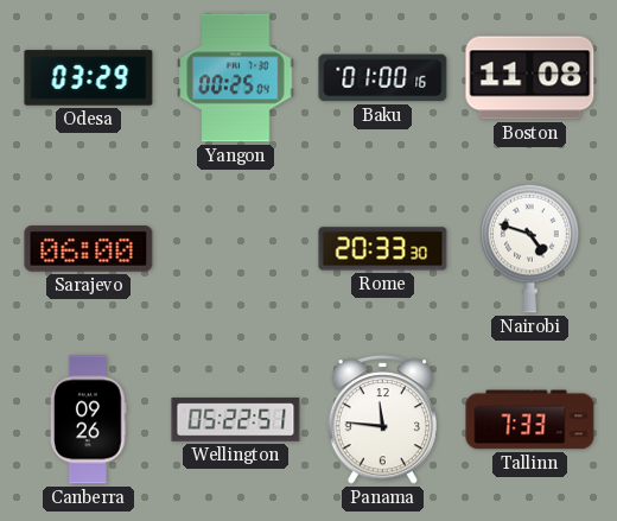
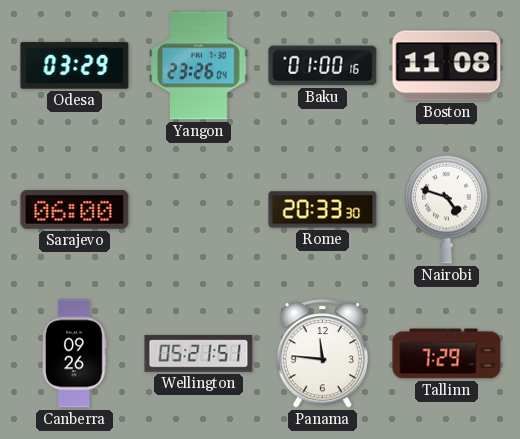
Yangon: 00:25 -> 23:26
Wellington: 05:22 -> 05:21
Tallinn: 7:33 -> 7:29
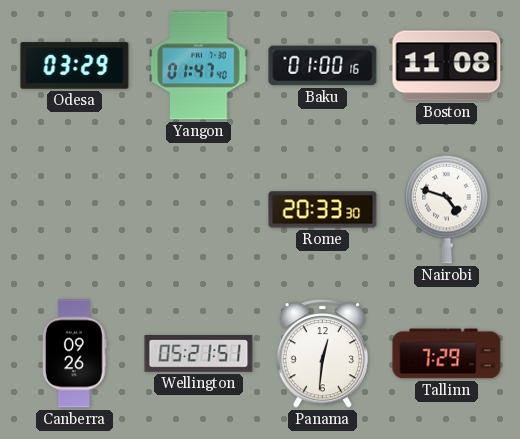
Yangon: 23:26 -> 01:47
Sarajevo: 06:00 -> none
Panama: 11:46 -> 12:31
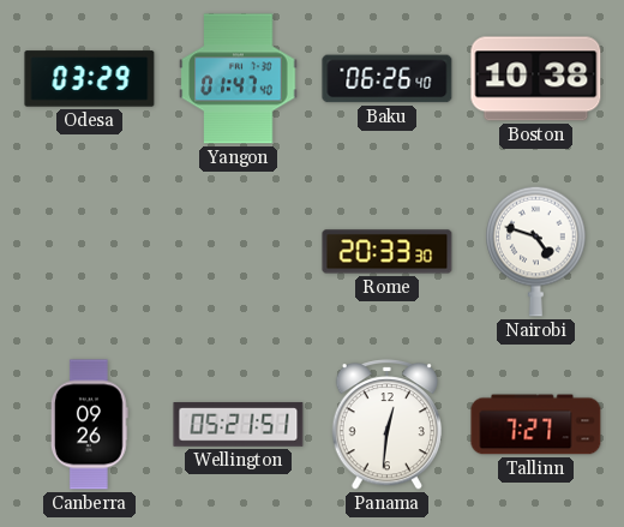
Baku: 01:00 -> 06:26
Boston: 11:08 -> 10:38
Tallinn: 7:29 -> 7:27
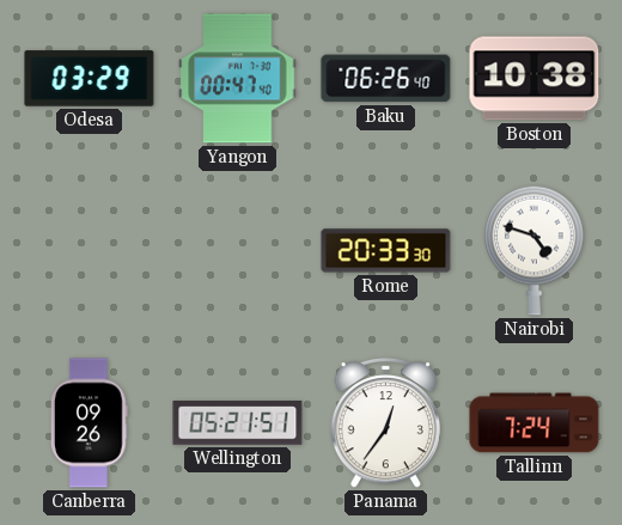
Yangon: 01:47 -> 00:47
Panama: 12:31 -> 12:36
Tallinn: 7:27 -> 7:24
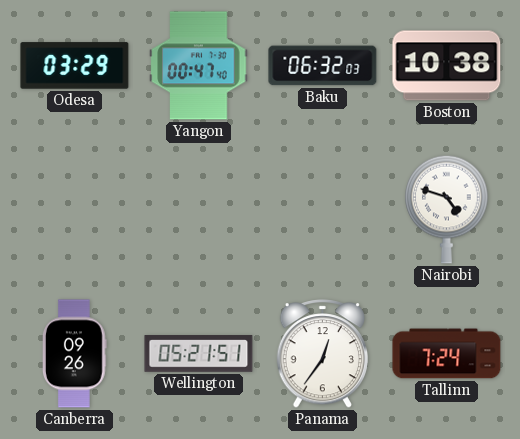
Baku: 06:26 -> 06:32
Rome: 20:33 -> none
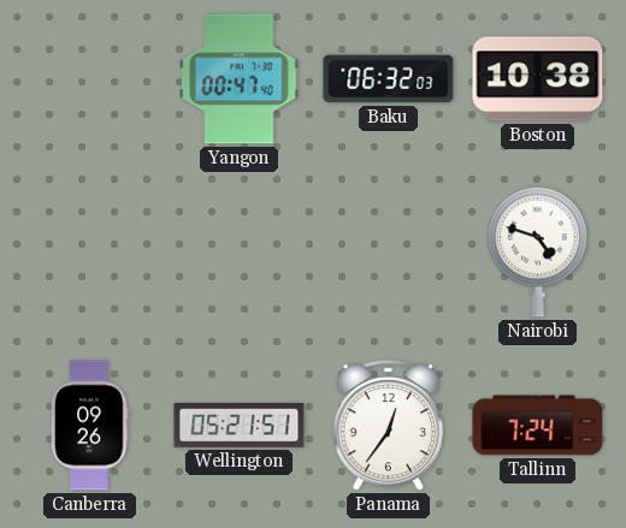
Odesa: 03:29 -> none
